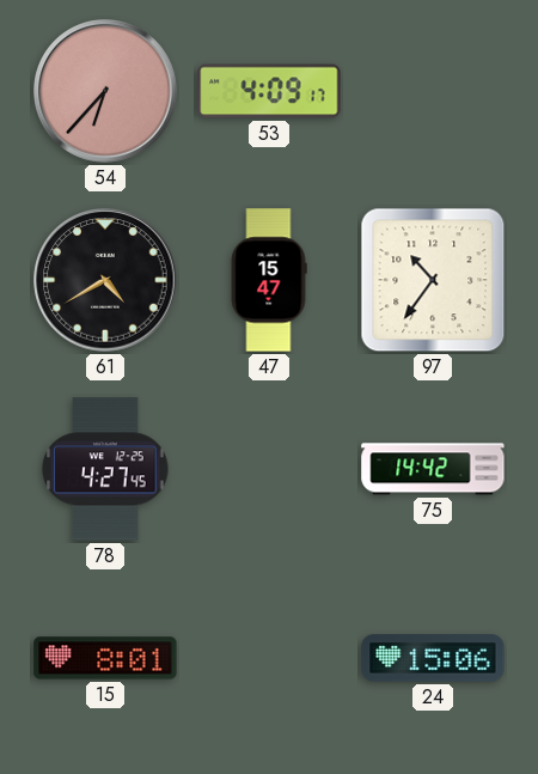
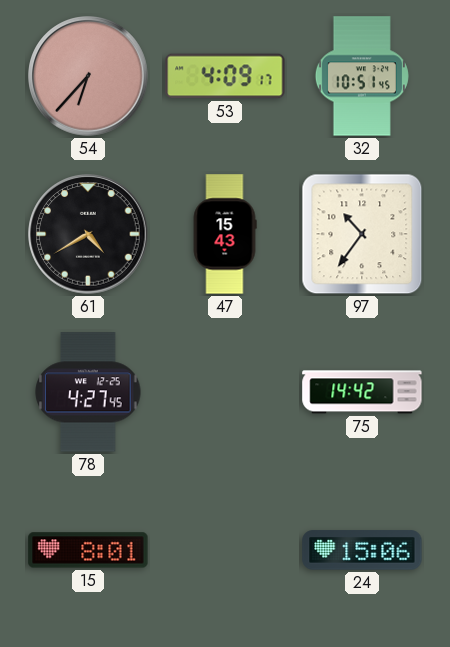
32: none -> 10:51
47: 15:47 -> 15:43
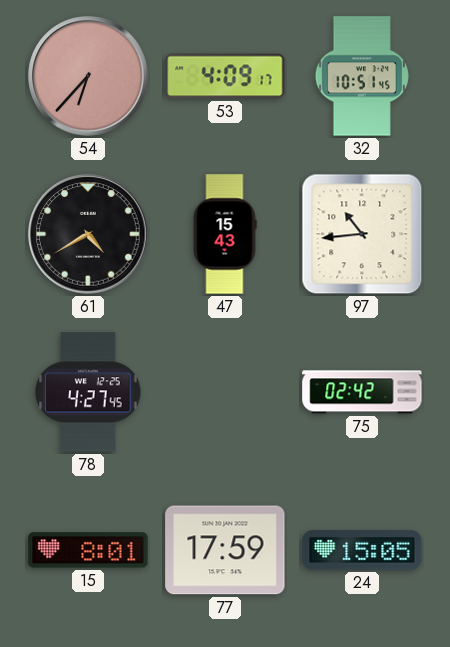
97: 10:36 -> 10:44
75: 14:42 -> 02:42
77: none -> 17:59
24: 15:06 -> 15:05
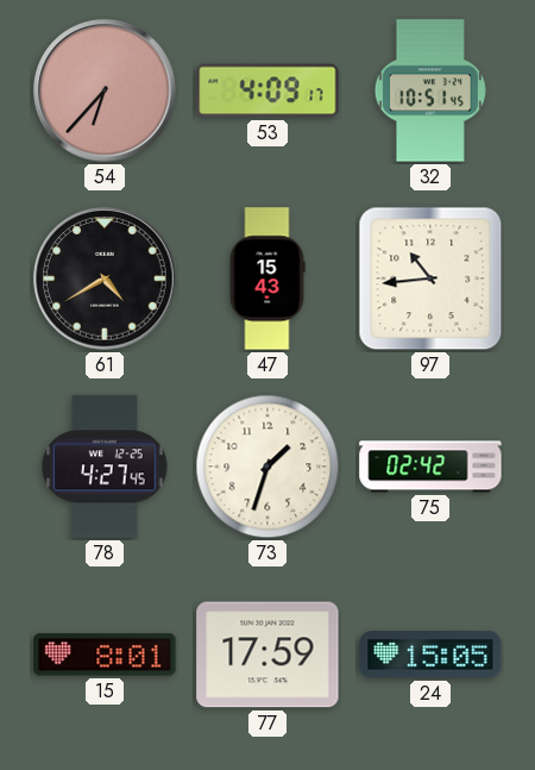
73: none -> 1:33
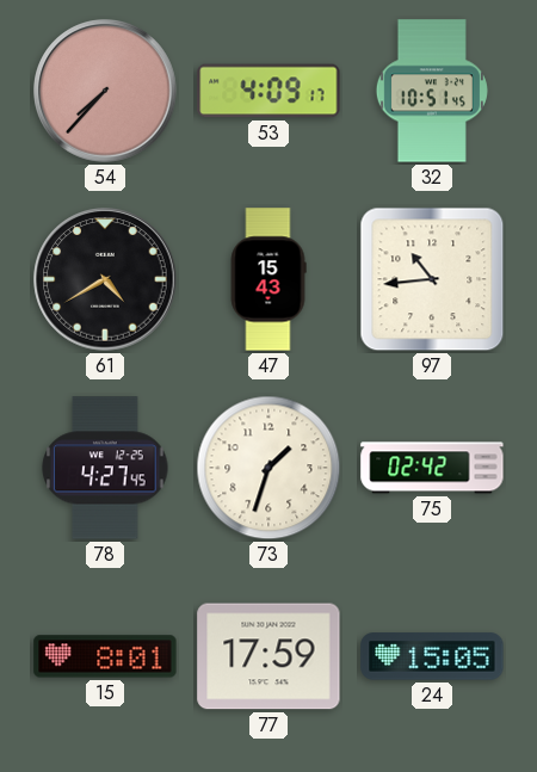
54: 6:37 -> 7:37
